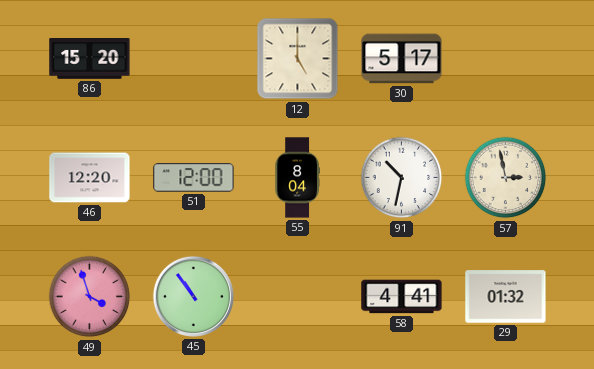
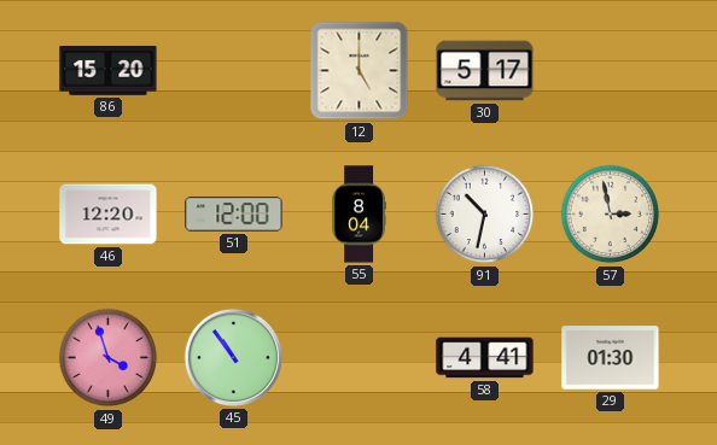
29: 01:32 -> 01:30
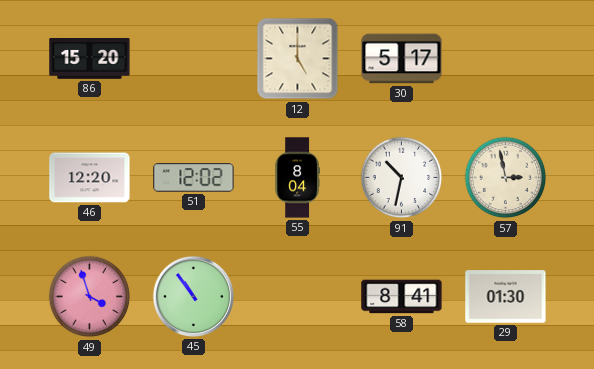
51: 12:00 -> 12:02
58: 4:41 -> 8:41
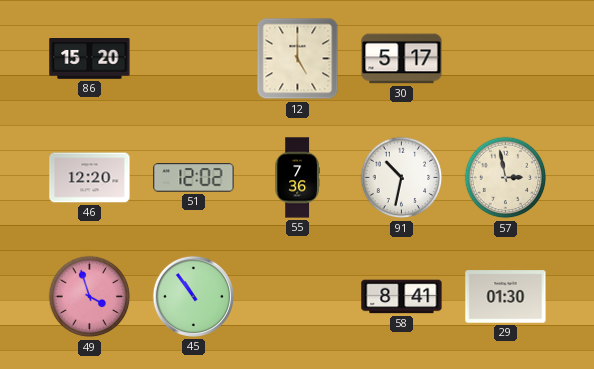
55: 8:04 -> 7:36
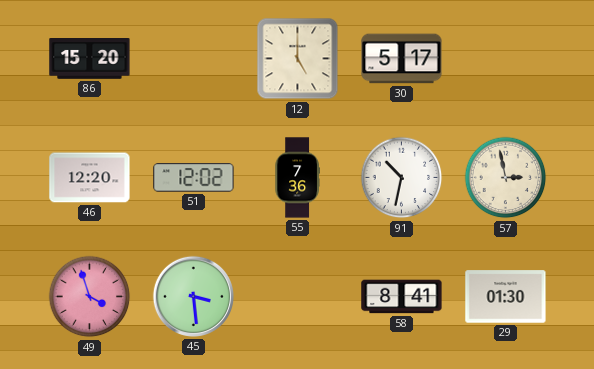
45: 10:54 -> 3:29
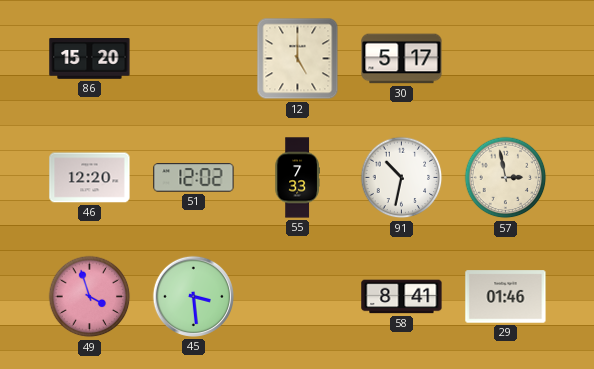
55: 7:36 -> 7:33
29: 01:30 -> 01:46
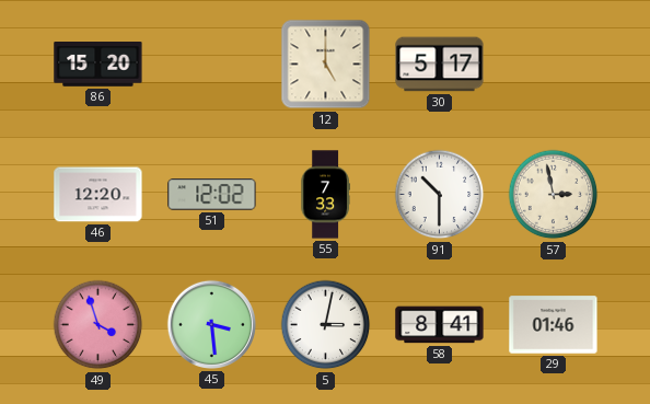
91: 10:32 -> 10:30
5: none -> 3:02
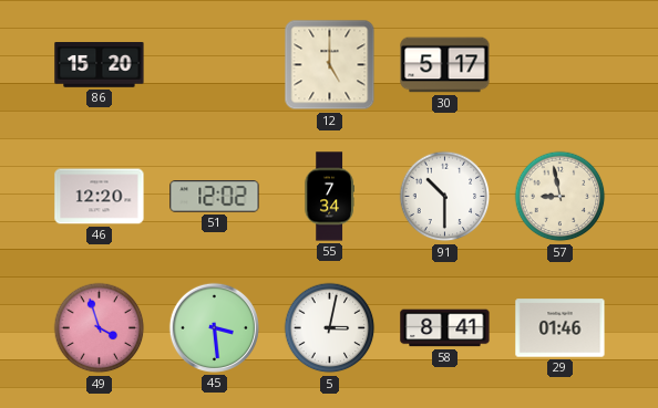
55: 7:33 -> 7:34
57: 2:58 -> 8:58
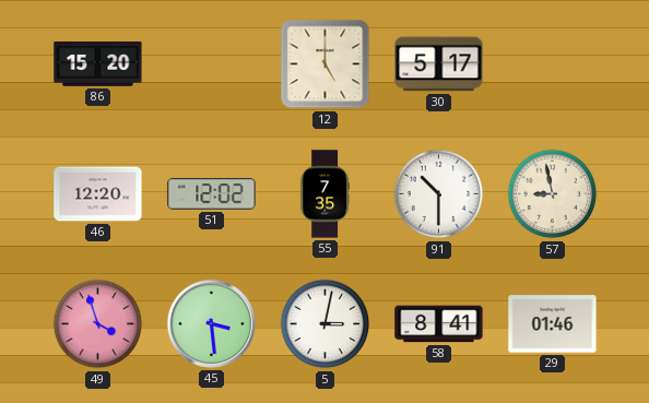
55: 7:34 -> 7:35
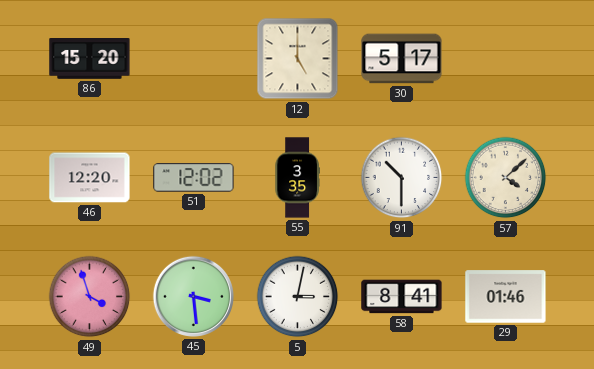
55: 7:35 -> 3:35
57: 8:58 -> 4:08
